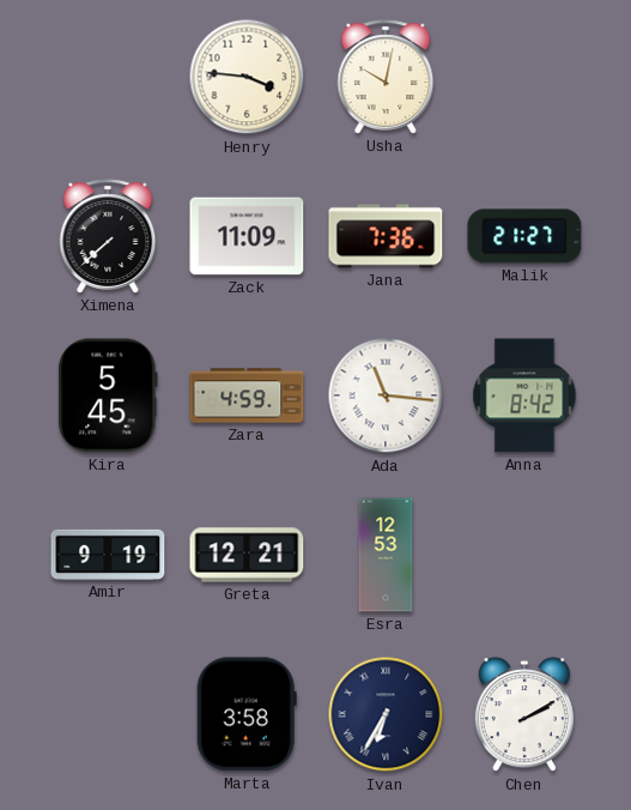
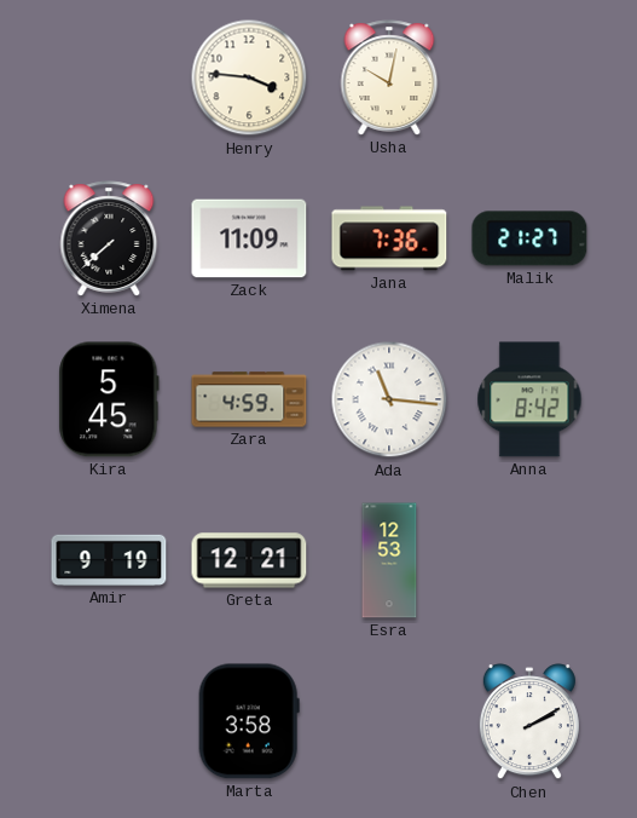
Ivan: 6:35 -> none
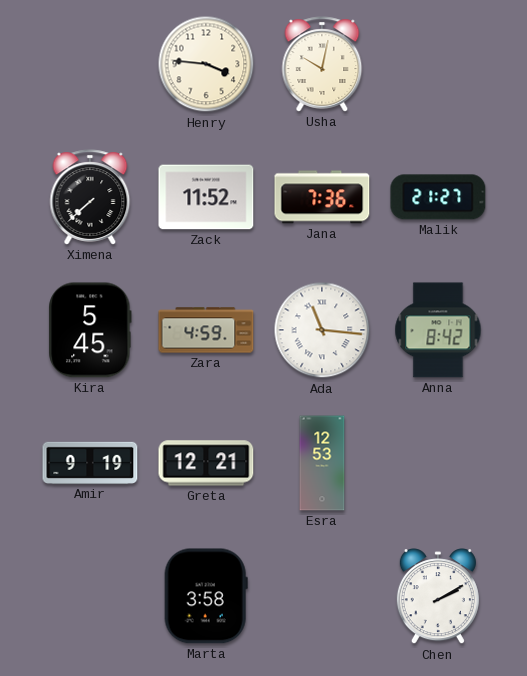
Zack: 11:09 -> 11:52
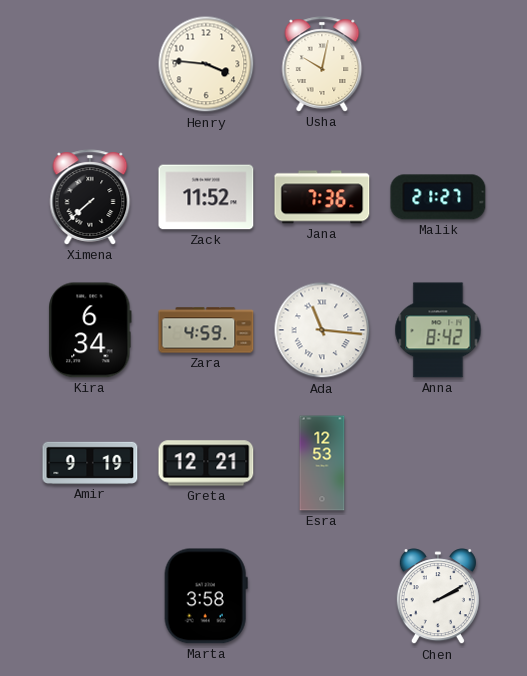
Kira: 5:45 -> 6:34
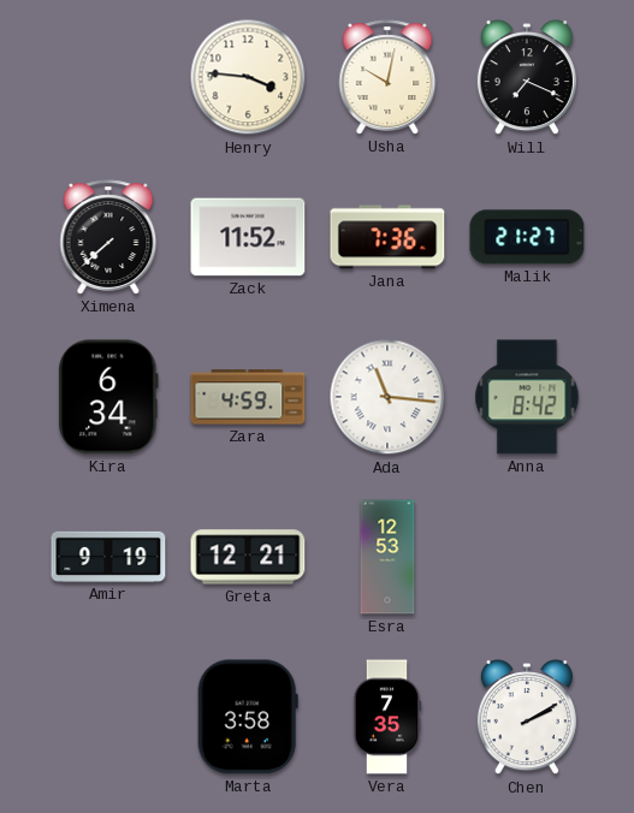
Will: none -> 7:19
Vera: none -> 7:35
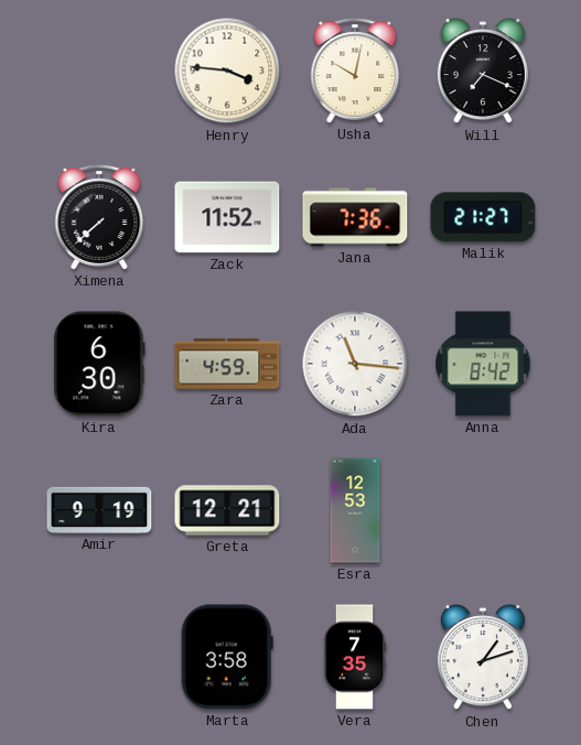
Kira: 6:34 -> 6:30
Chen: 2:10 -> 1:12
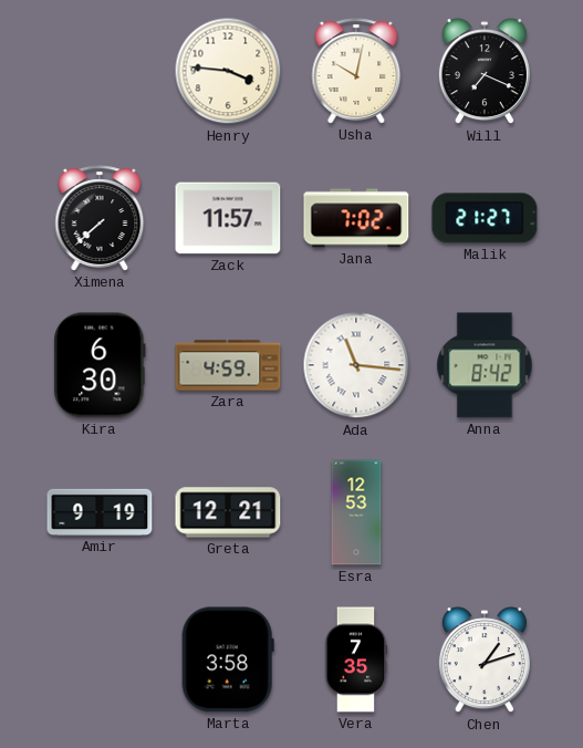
Zack: 11:52 -> 11:57
Jana: 7:36 -> 7:02
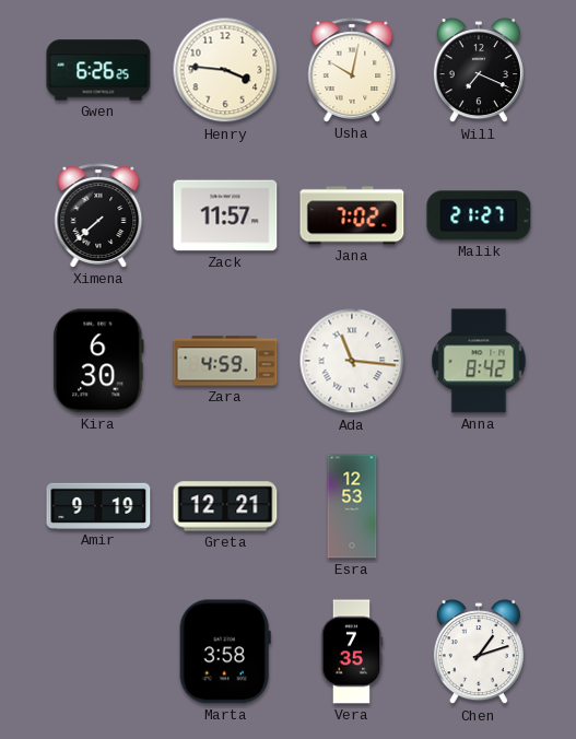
Gwen: none -> 6:26
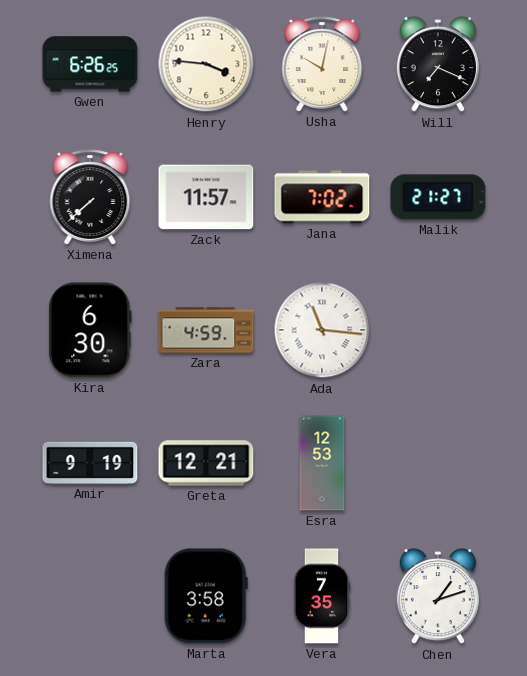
Anna: 8:42 -> none
